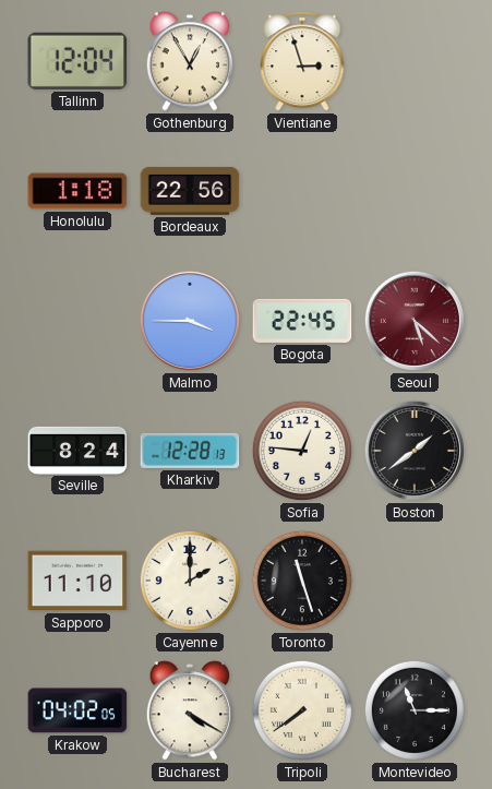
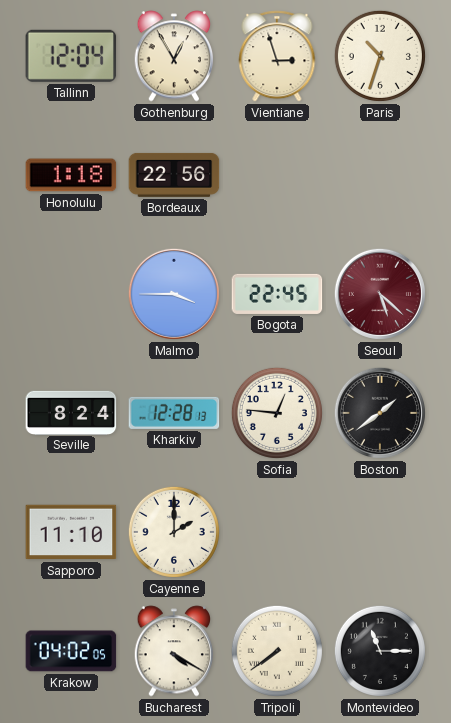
Paris: none -> 10:33
Toronto: 11:27 -> none
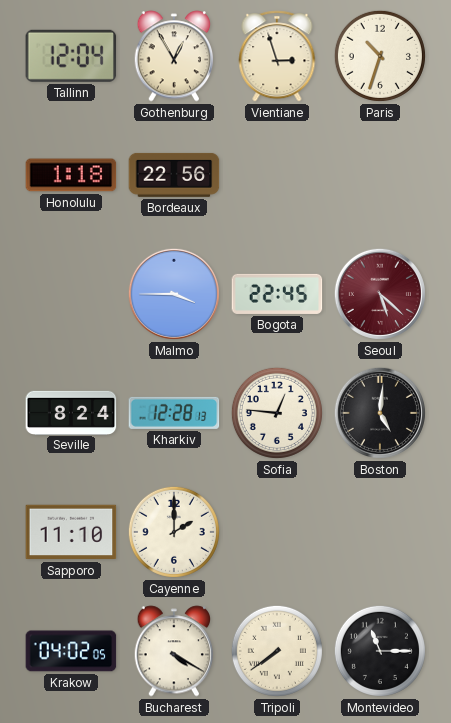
Boston: 1:39 -> 5:01
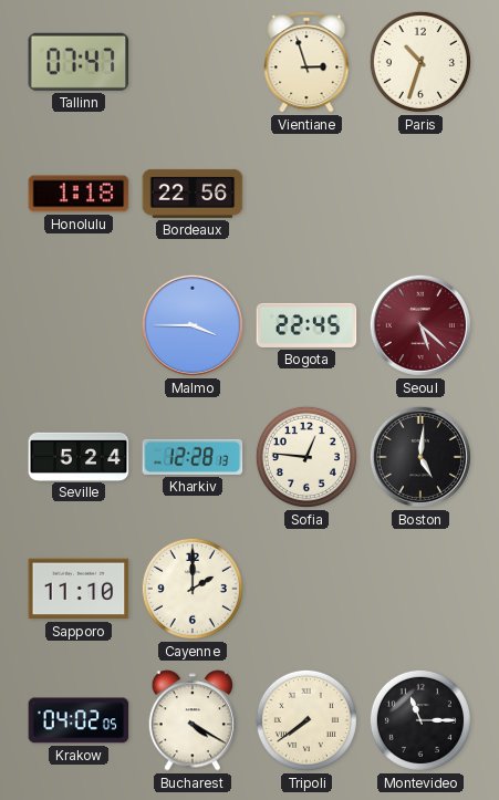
Tallinn: 12:04 -> 07:47
Gothenburg: 12:55 -> none
Seville: 8:24 -> 5:24
